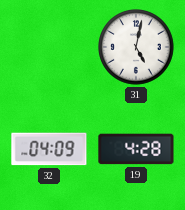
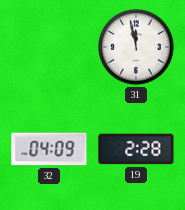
31: 5:02 -> 11:58
19: 4:28 -> 2:28
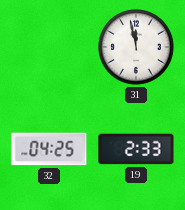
32: 04:09 -> 04:25
19: 2:28 -> 2:33
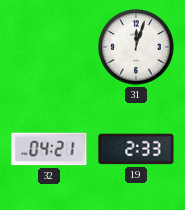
31: 11:58 -> 12:03
32: 04:25 -> 04:21
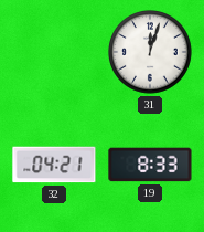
19: 2:33 -> 8:33
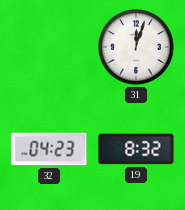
32: 04:21 -> 04:23
19: 8:33 -> 8:32
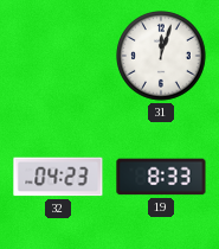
19: 8:32 -> 8:33
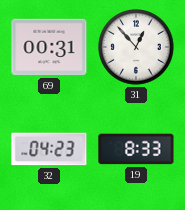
69: none -> 00:31
31: 12:03 -> 12:53
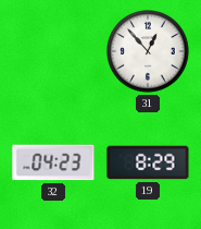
69: 00:31 -> none
19: 8:33 -> 8:29
